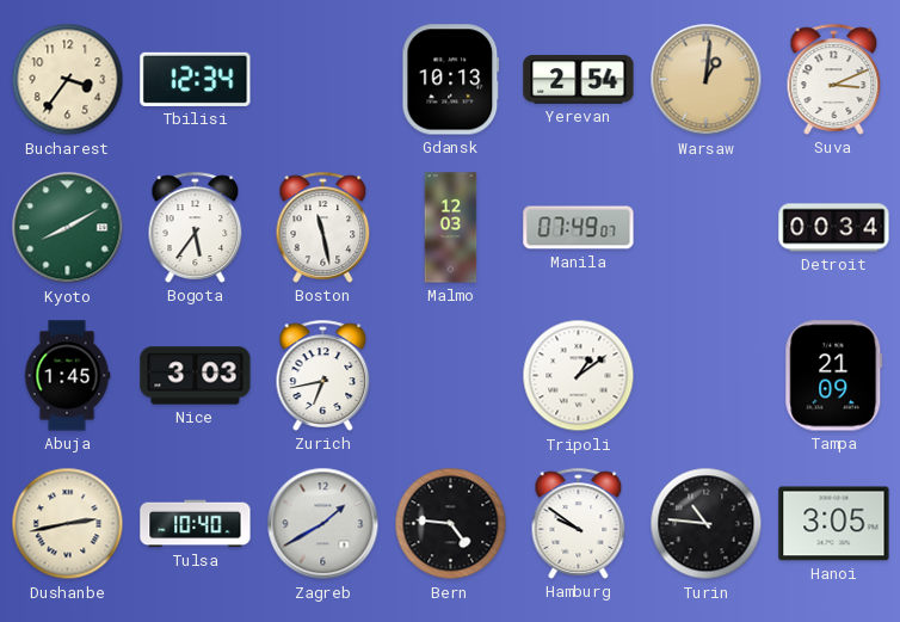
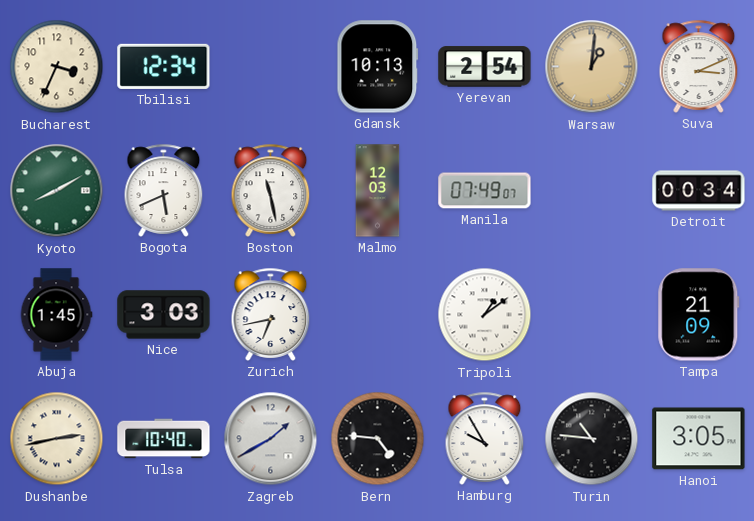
Bucharest: 3:36 -> 3:34
Bogota: 5:36 -> 5:41
Hamburg: 9:51 -> 9:55
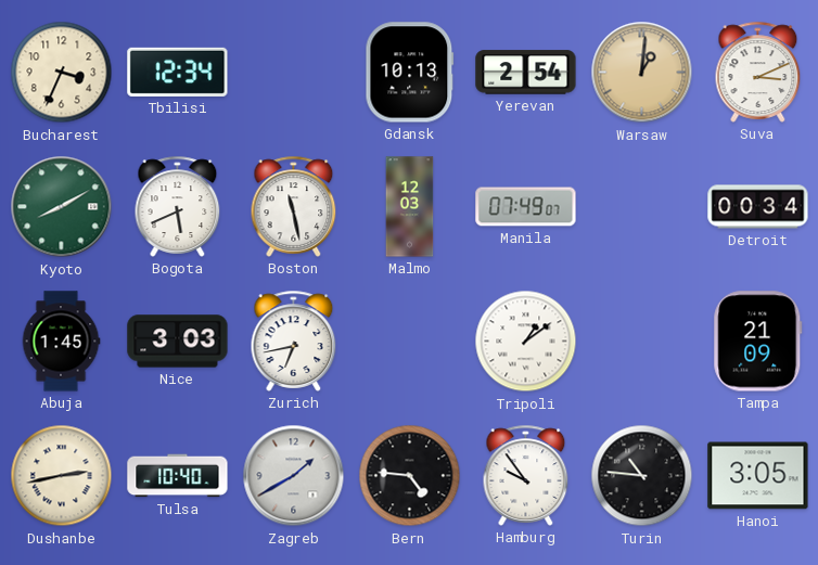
Hamburg: 9:55 -> 9:54
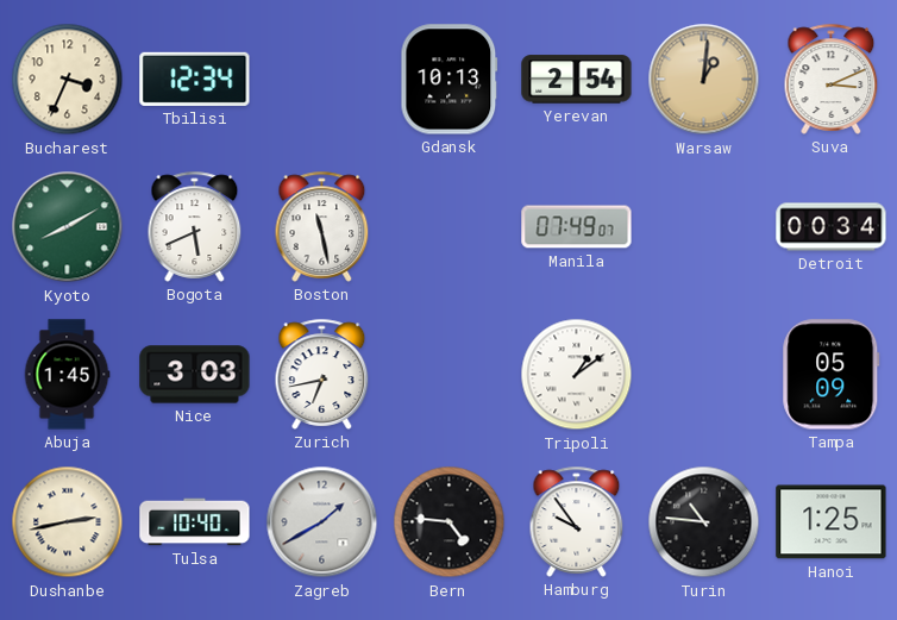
Malmo: 12:03 -> none
Tampa: 21:09 -> 05:09
Hanoi: 3:05 -> 1:25
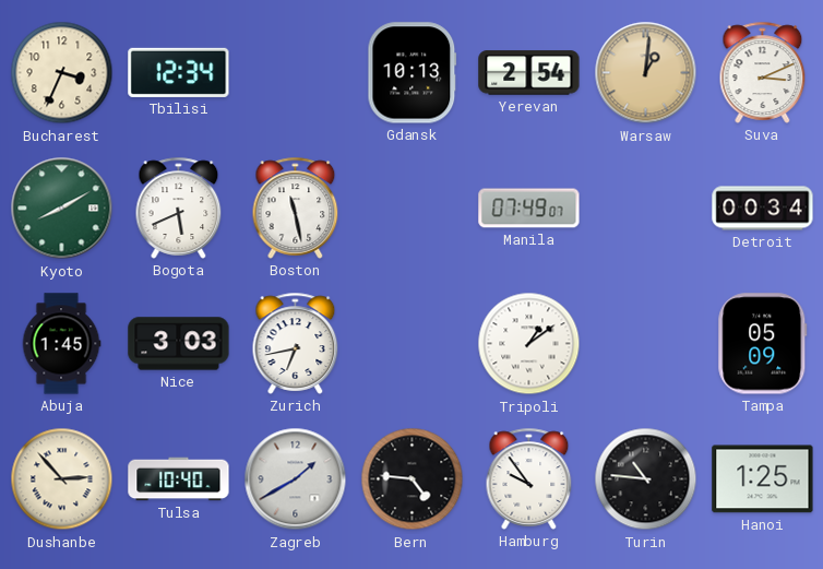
Dushanbe: 2:43 -> 2:53
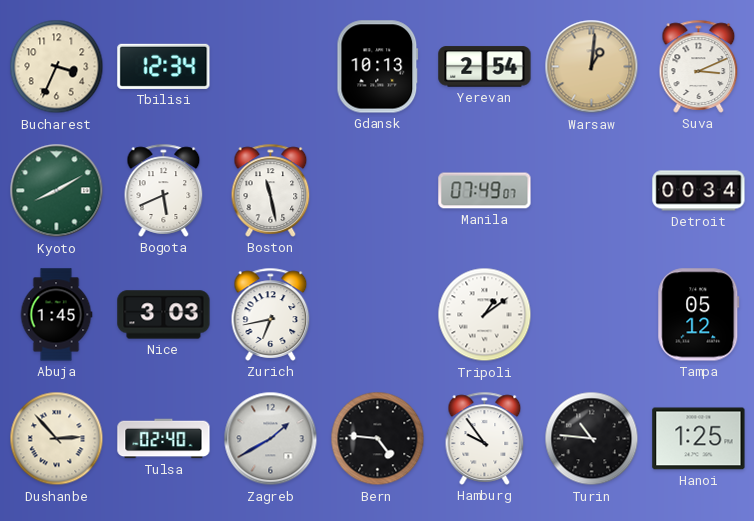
Tampa: 05:09 -> 05:12
Tulsa: 10:40 -> 02:40
